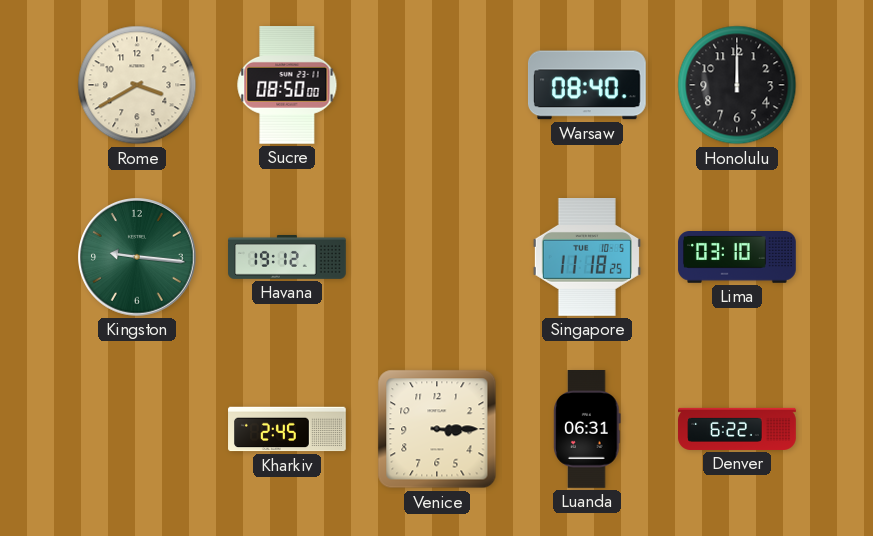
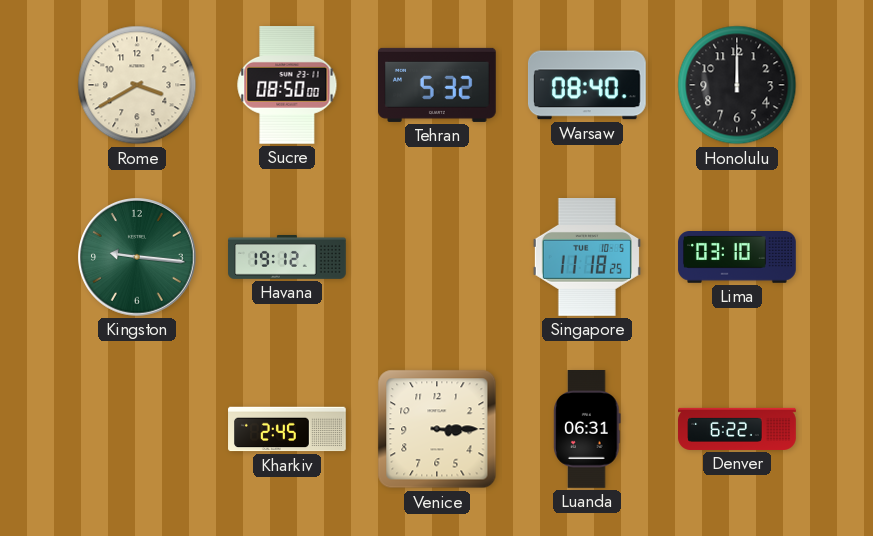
Tehran: none -> 5:32
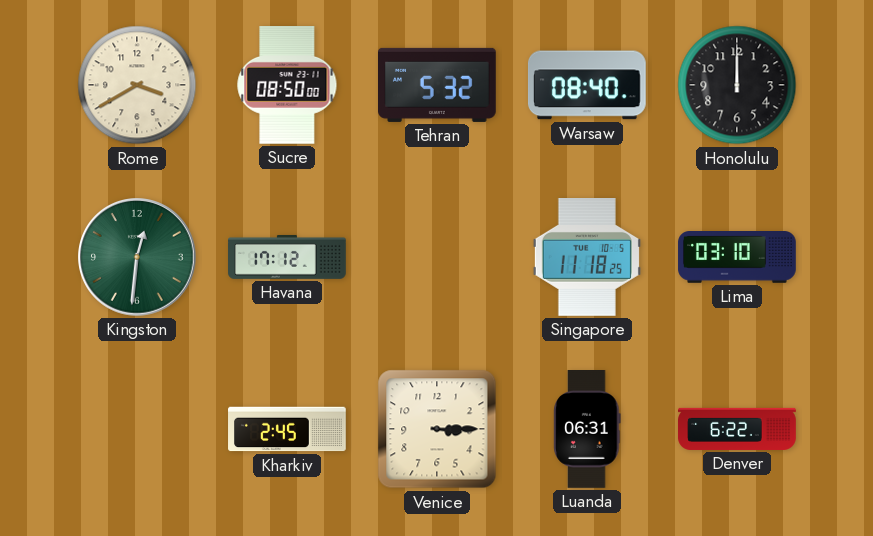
Kingston: 9:16 -> 12:31
Havana: 19:12 -> 17:12
